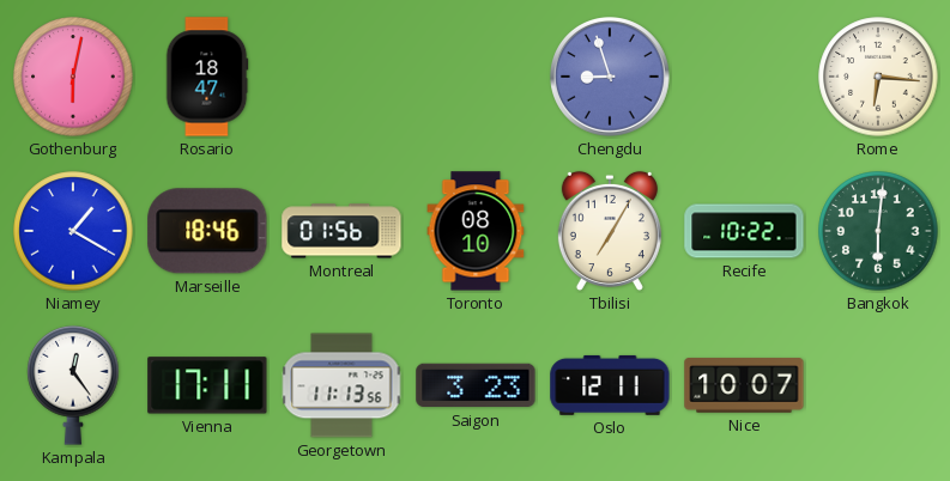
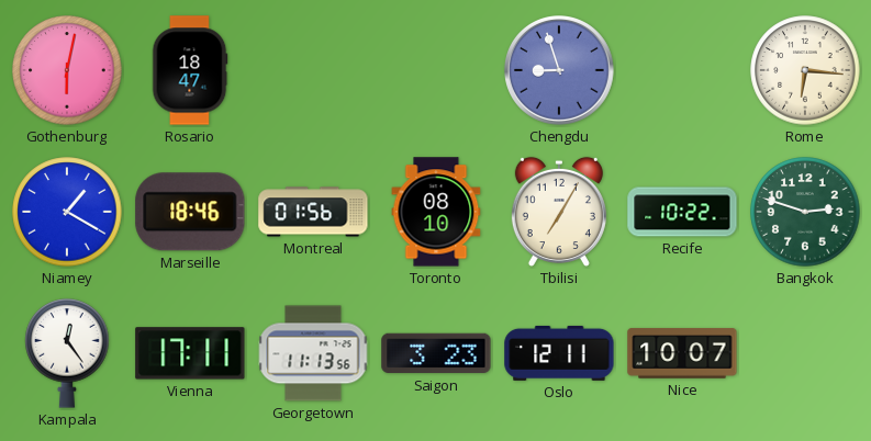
Bangkok: 6:01 -> 2:48
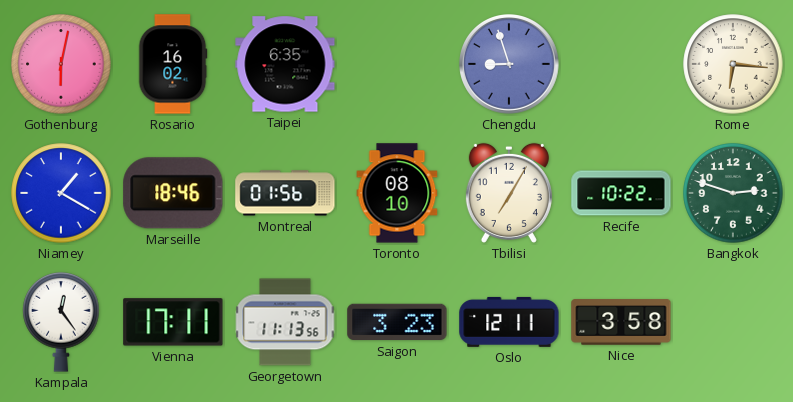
Rosario: 18:47 -> 16:02
Taipei: none -> 6:35
Nice: 10:07 -> 3:58
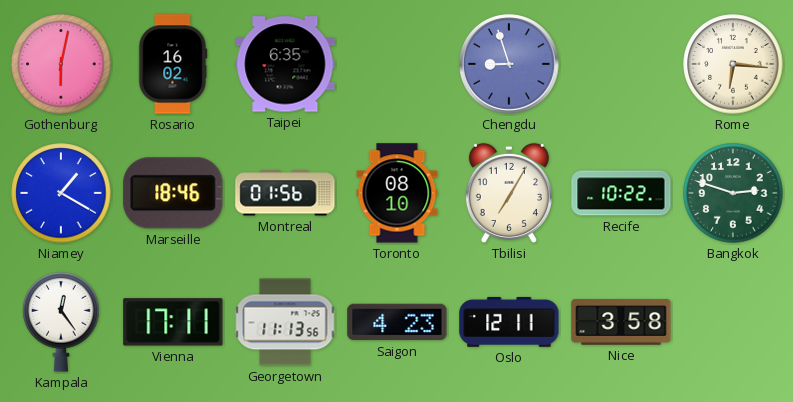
Saigon: 3:23 -> 4:23
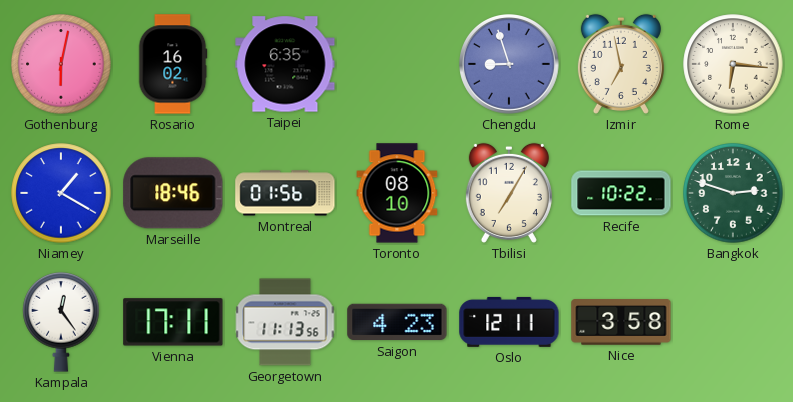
Izmir: none -> 6:58
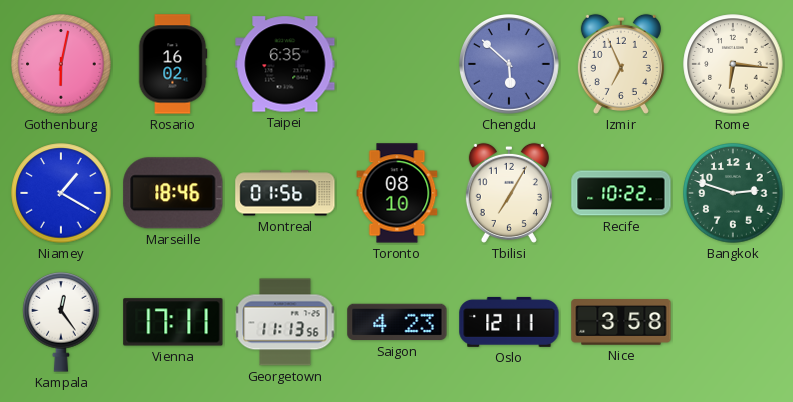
Chengdu: 8:57 -> 5:52
Izmir: 6:58 -> 6:56
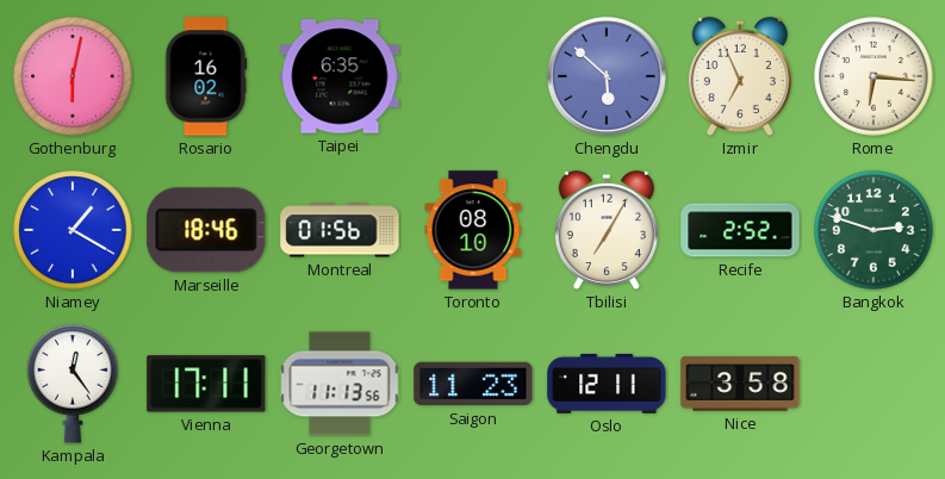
Recife: 10:22 -> 2:52
Saigon: 4:23 -> 11:23
